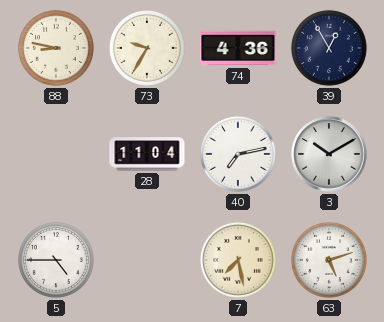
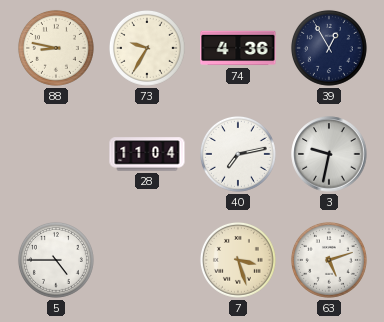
3: 10:10 -> 9:32
7: 7:28 -> 3:27
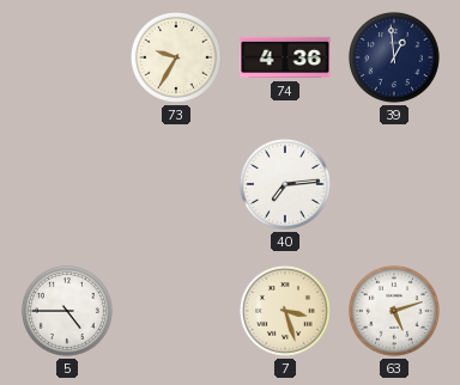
88: 8:47 -> none
39: 12:55 -> 12:59
28: 11:04 -> none
40: 7:13 -> 7:14
3: 9:32 -> none
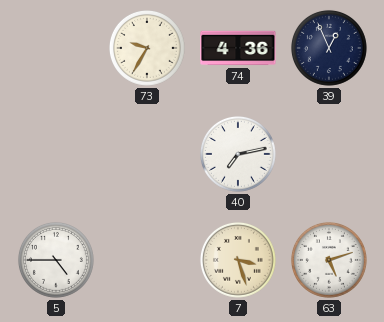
39: 12:59 -> 12:56
40: 7:14 -> 7:13
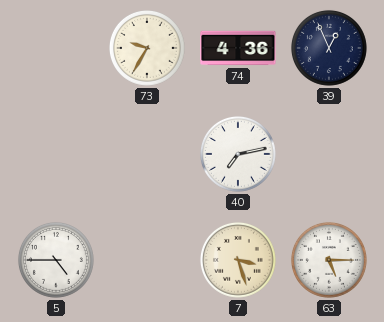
63: 5:12 -> 5:15
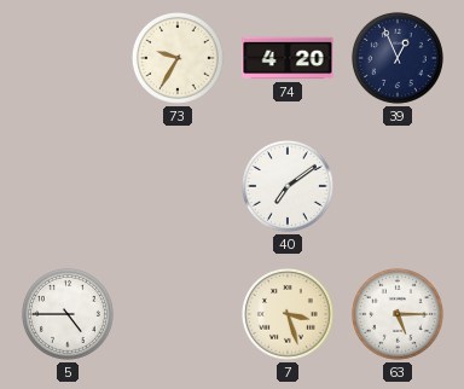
74: 4:36 -> 4:20
40: 7:13 -> 7:09
